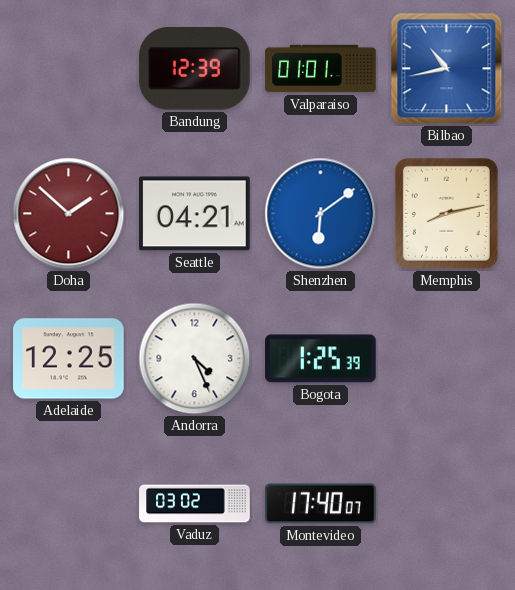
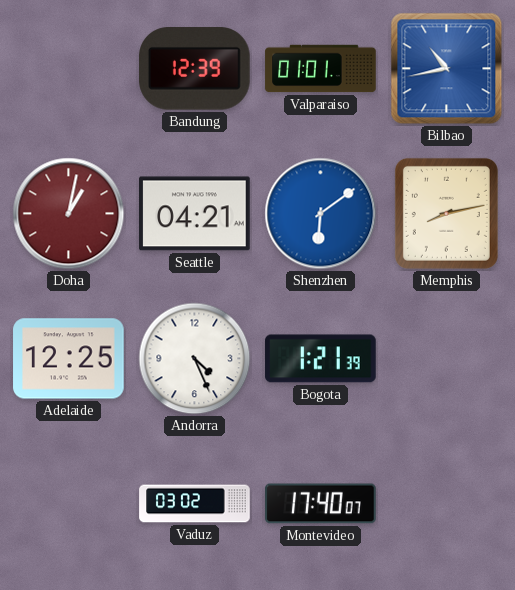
Doha: 1:52 -> 1:02
Bogota: 1:25 -> 1:21
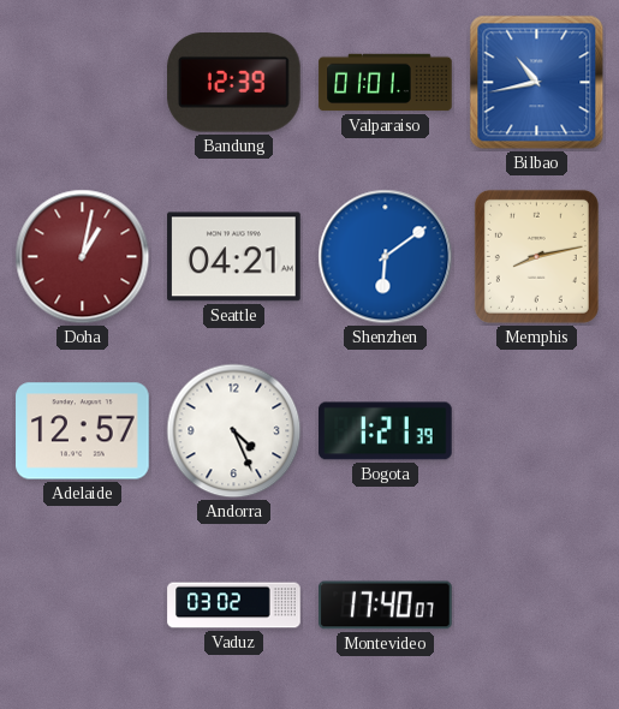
Adelaide: 12:25 -> 12:57
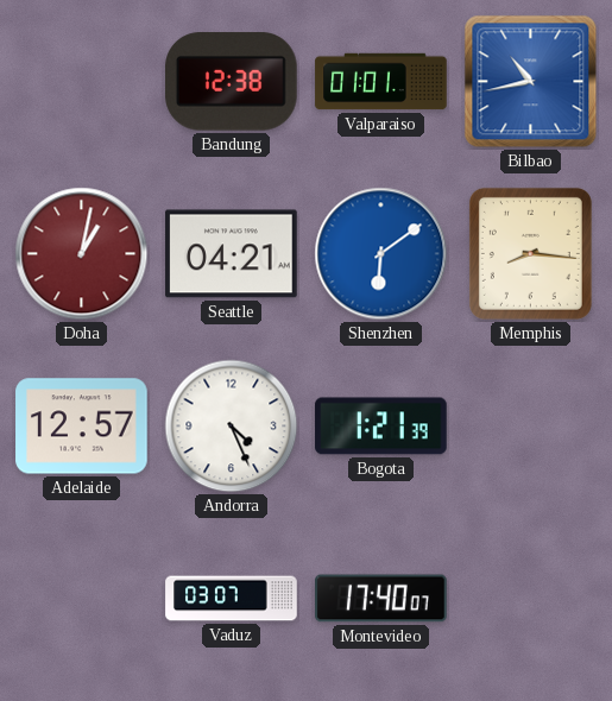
Bandung: 12:39 -> 12:38
Memphis: 8:13 -> 8:16
Vaduz: 03:02 -> 03:07
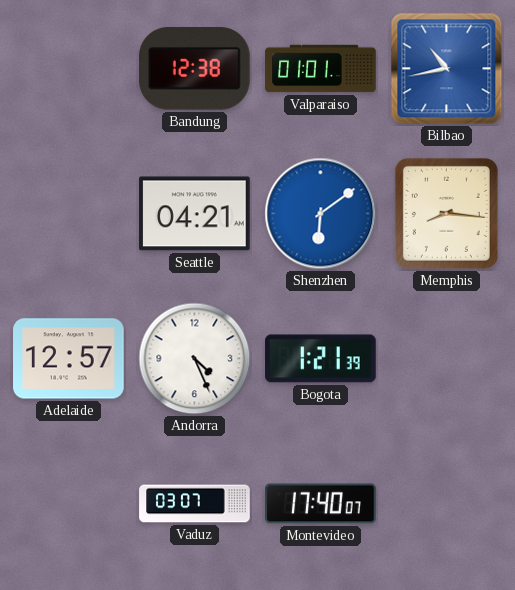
Doha: 1:02 -> none
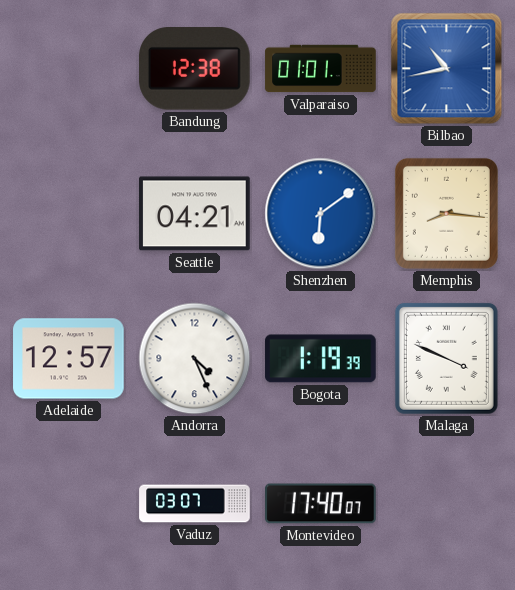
Bogota: 1:21 -> 1:19
Malaga: none -> 3:49
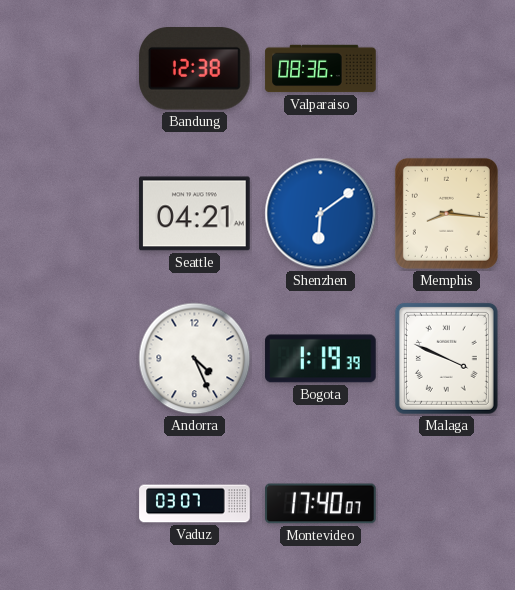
Valparaiso: 01:01 -> 08:36
Bilbao: 10:43 -> none
Adelaide: 12:57 -> none
